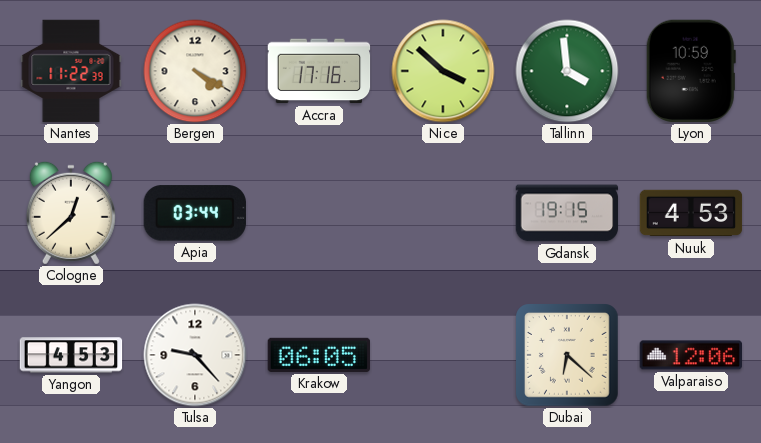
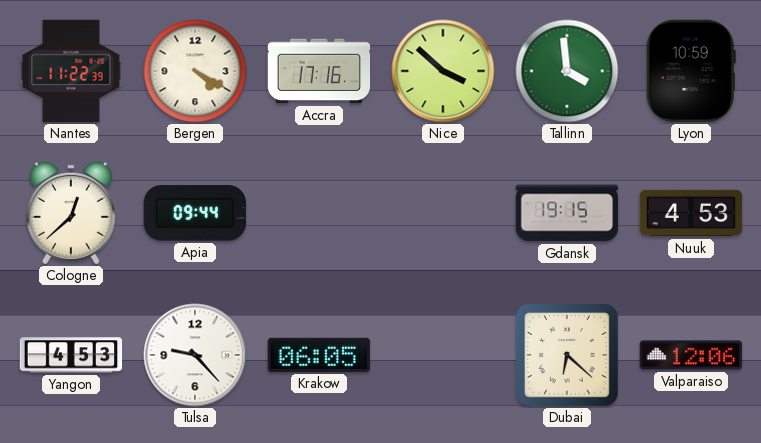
Apia: 03:44 -> 09:44
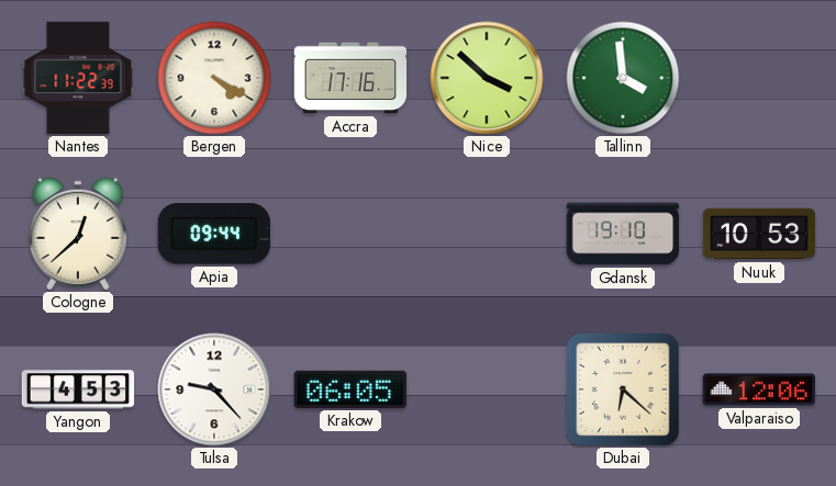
Lyon: 10:59 -> none
Gdansk: 19:15 -> 19:10
Nuuk: 4:53 -> 10:53
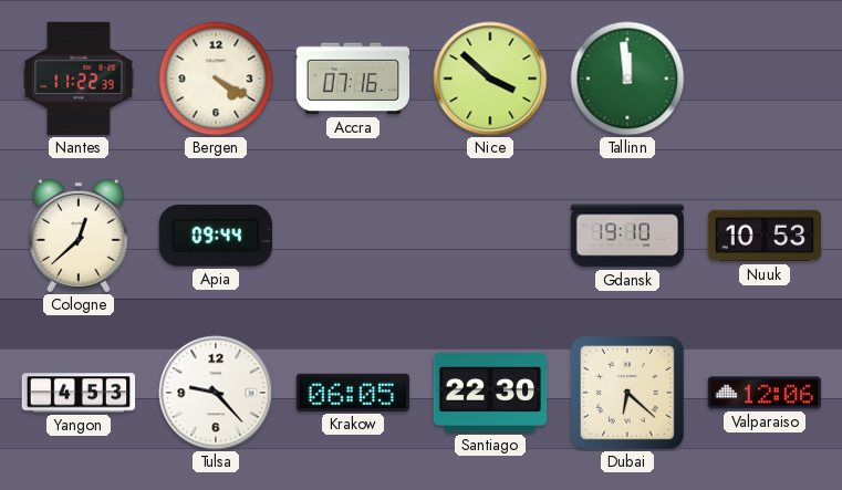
Accra: 17:16 -> 07:16
Tallinn: 3:59 -> 11:59
Santiago: none -> 22:30
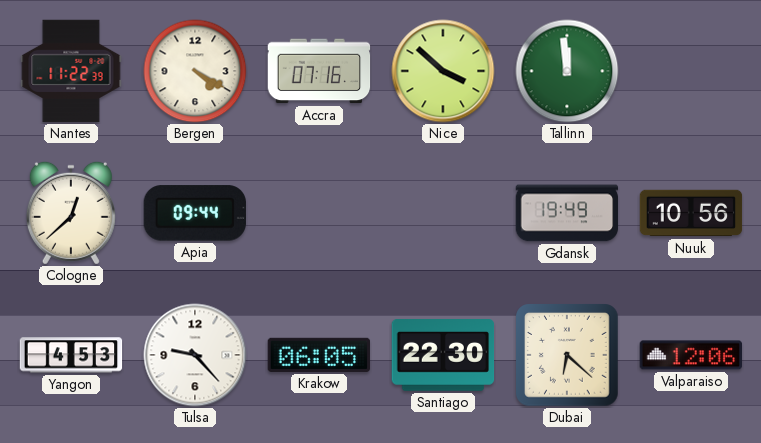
Gdansk: 19:10 -> 19:49
Nuuk: 10:53 -> 10:56
